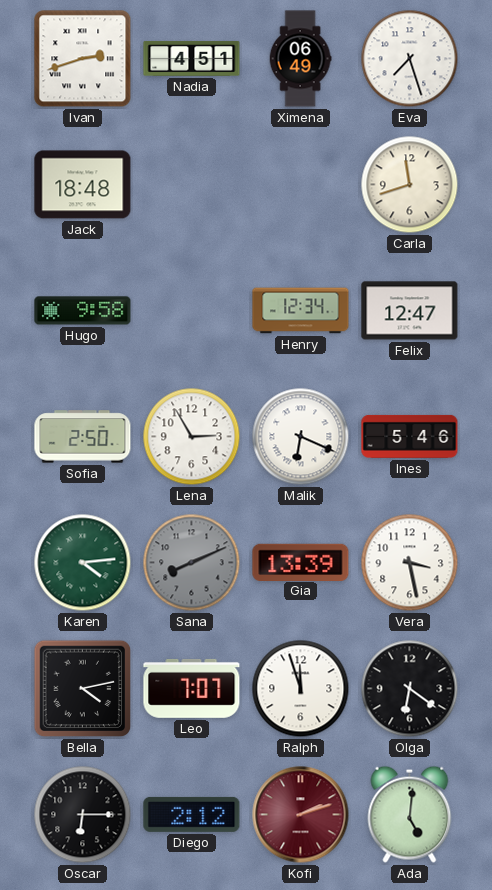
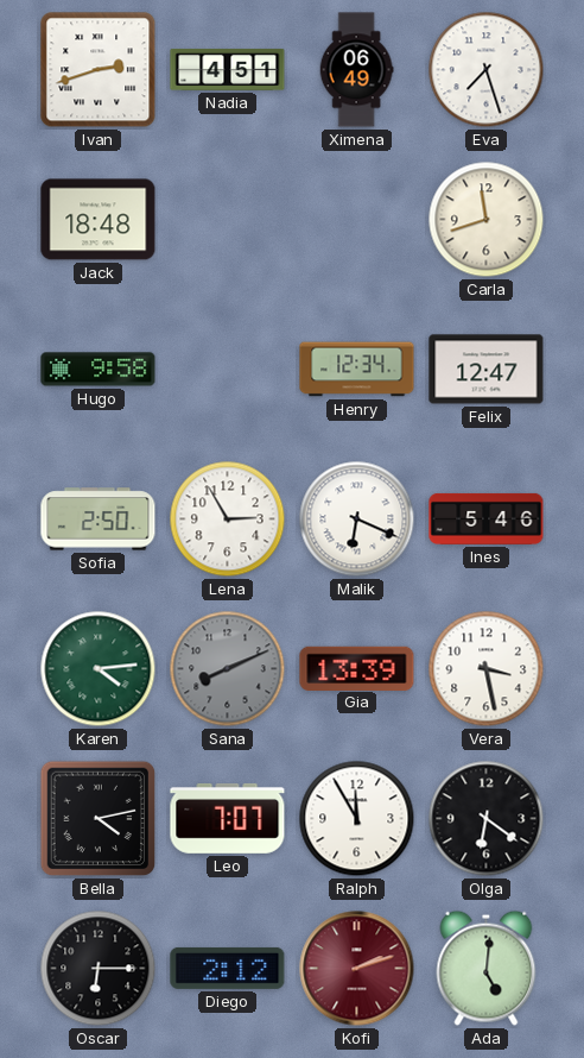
Ralph: 11:57 -> 11:55
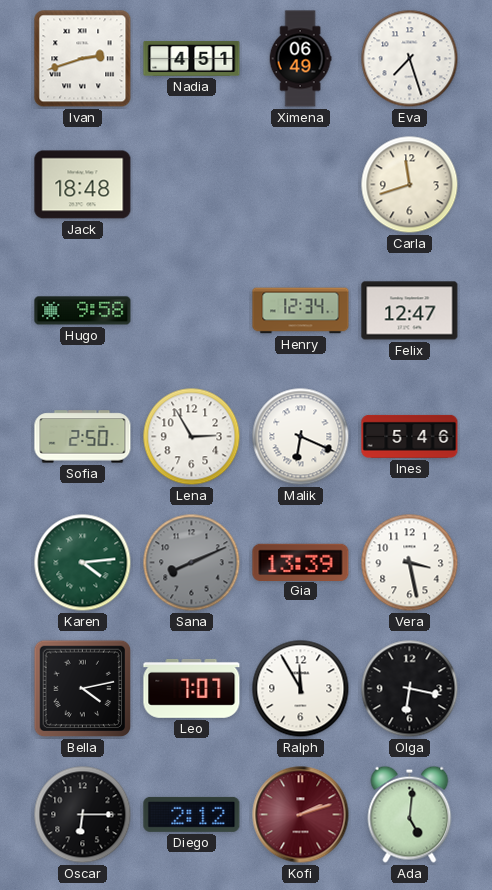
Olga: 6:21 -> 6:17
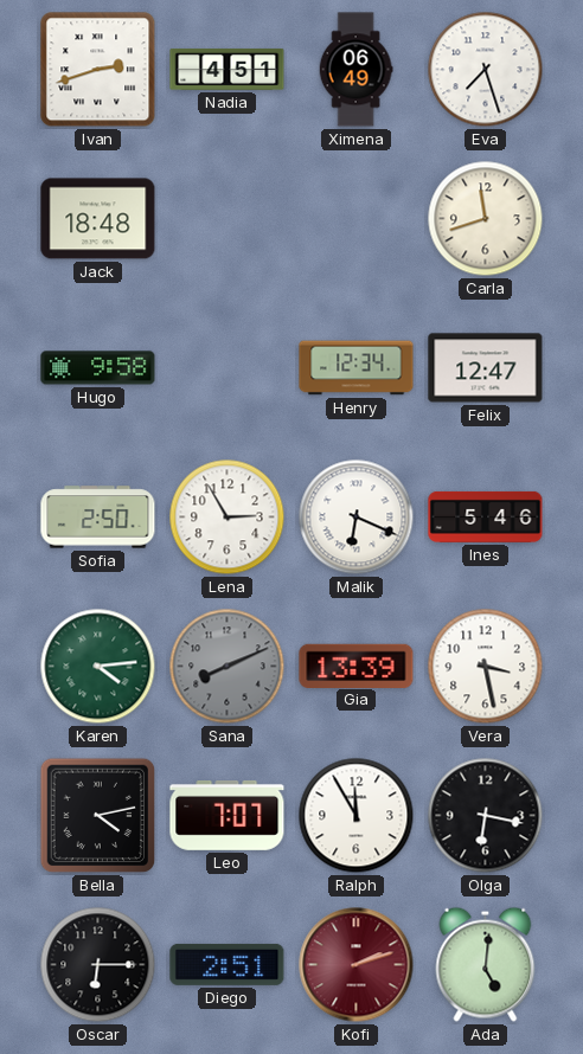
Diego: 2:12 -> 2:51
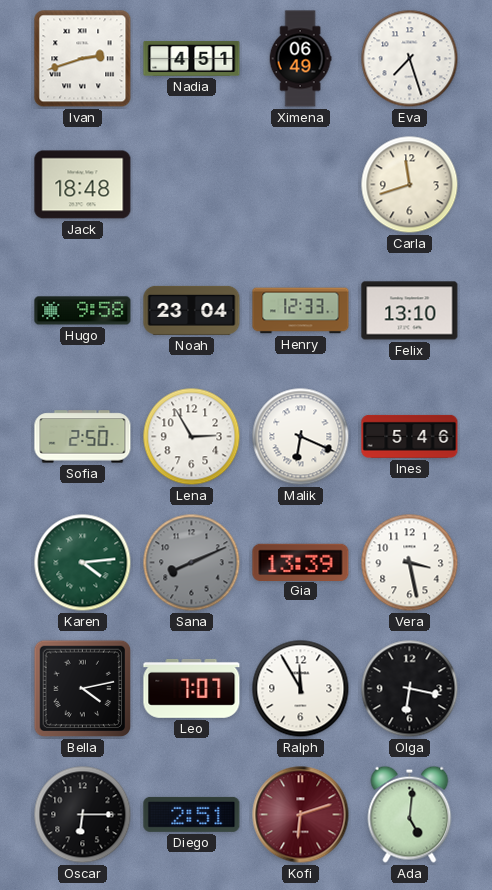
Noah: none -> 23:04
Henry: 12:34 -> 12:33
Felix: 12:47 -> 13:10
Kofi: 2:12 -> 6:12
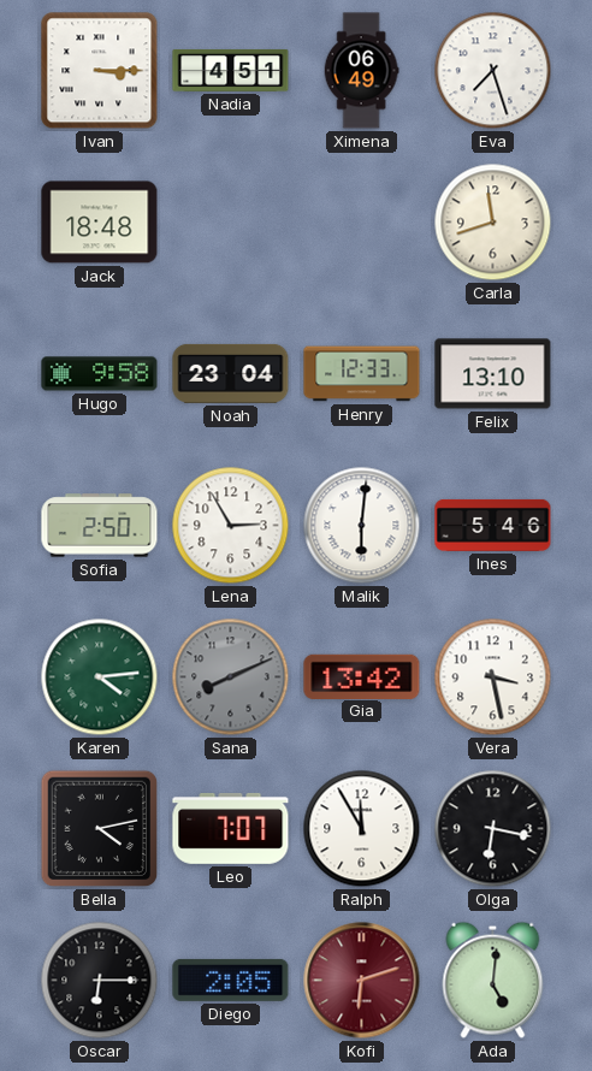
Ivan: 2:42 -> 3:15
Malik: 6:19 -> 6:01
Gia: 13:39 -> 13:42
Diego: 2:51 -> 2:05
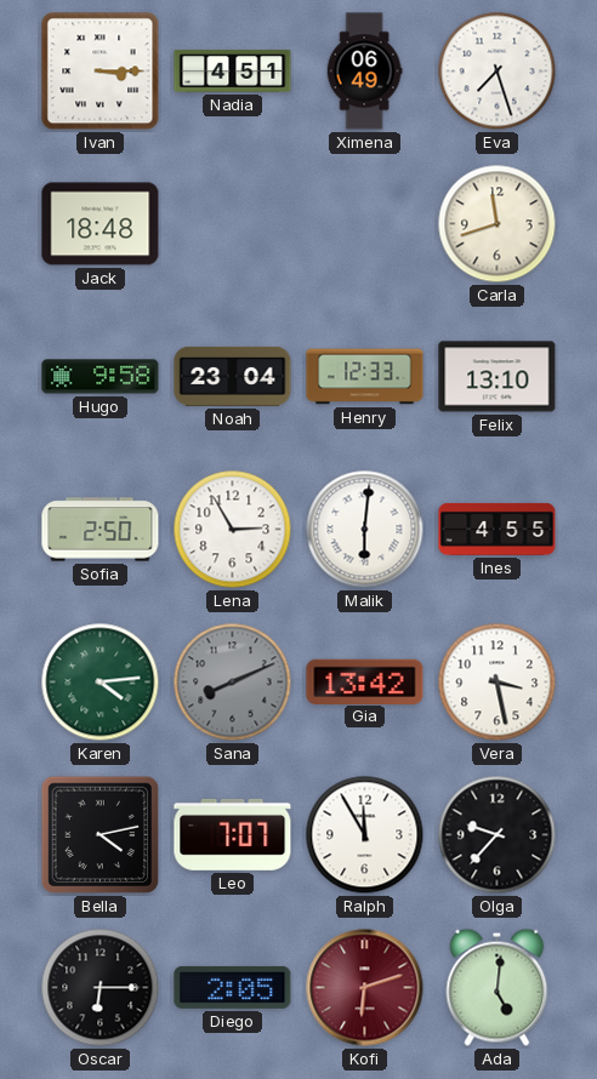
Ines: 5:46 -> 4:55
Olga: 6:17 -> 9:37
